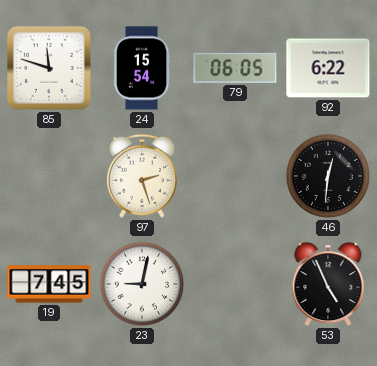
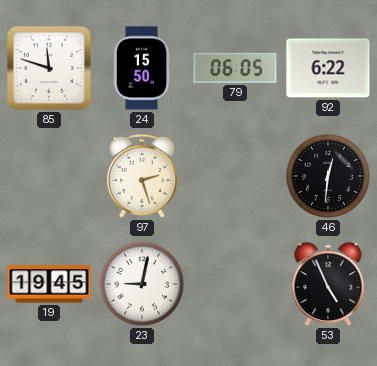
24: 15:54 -> 15:50
19: 7:45 -> 19:45
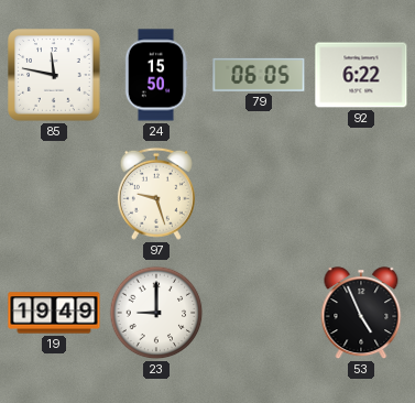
85: 11:48 -> 11:47
97: 2:27 -> 9:27
46: 12:31 -> none
19: 19:45 -> 19:49
23: 9:02 -> 9:00
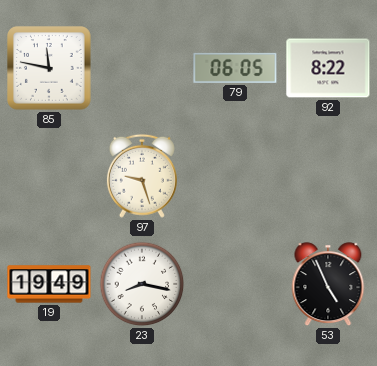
24: 15:50 -> none
92: 6:22 -> 8:22
23: 9:00 -> 8:17
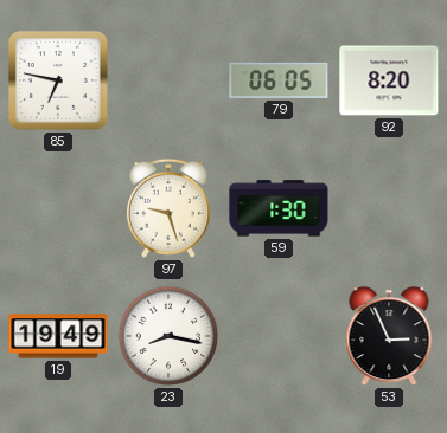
85: 11:47 -> 6:47
92: 8:22 -> 8:20
59: none -> 1:30
53: 4:56 -> 2:56
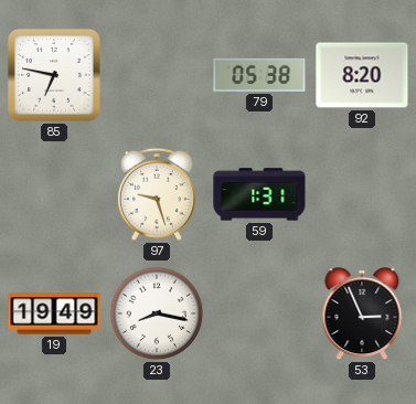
79: 06:05 -> 05:38
59: 1:30 -> 1:31
